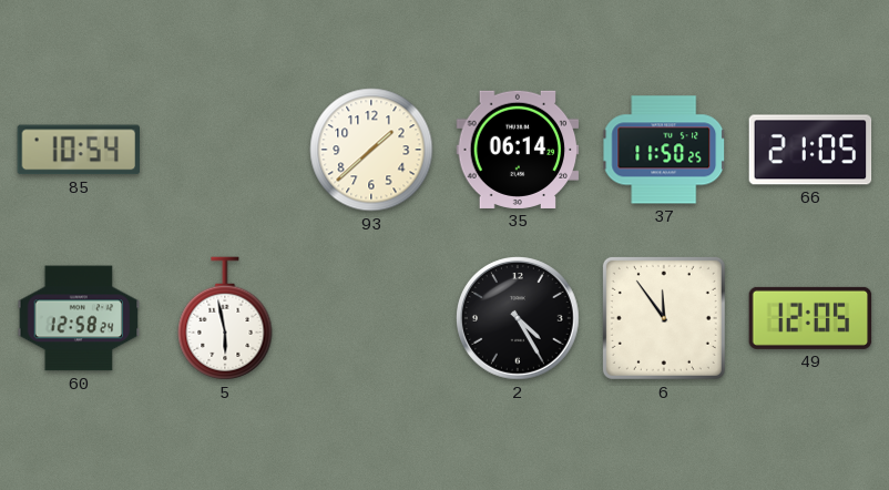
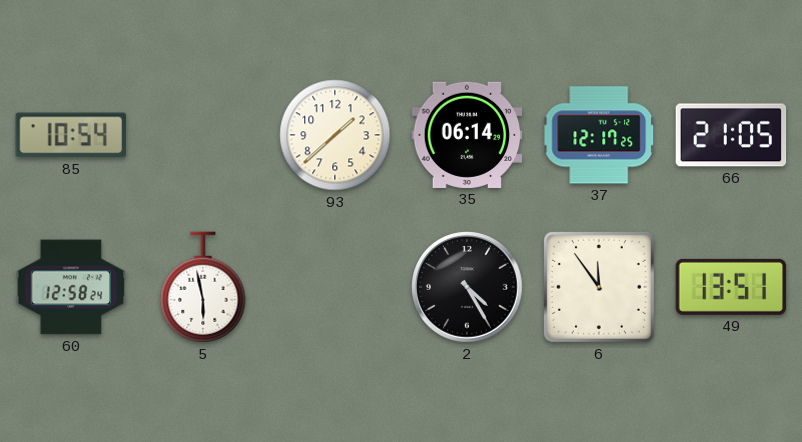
37: 11:50 -> 12:17
49: 12:05 -> 13:51
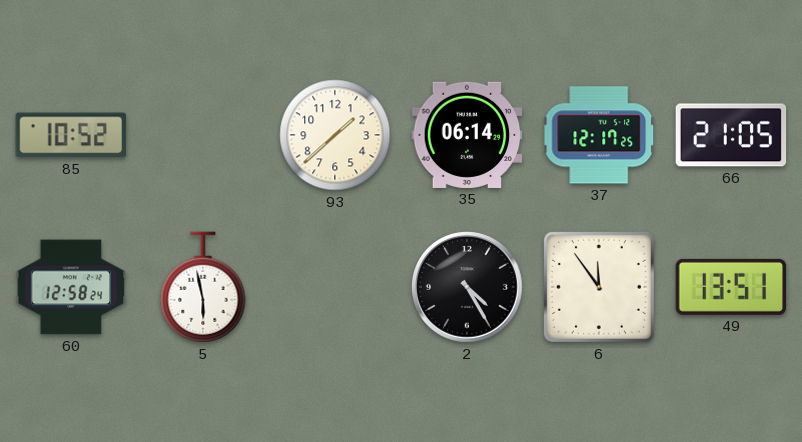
85: 10:54 -> 10:52
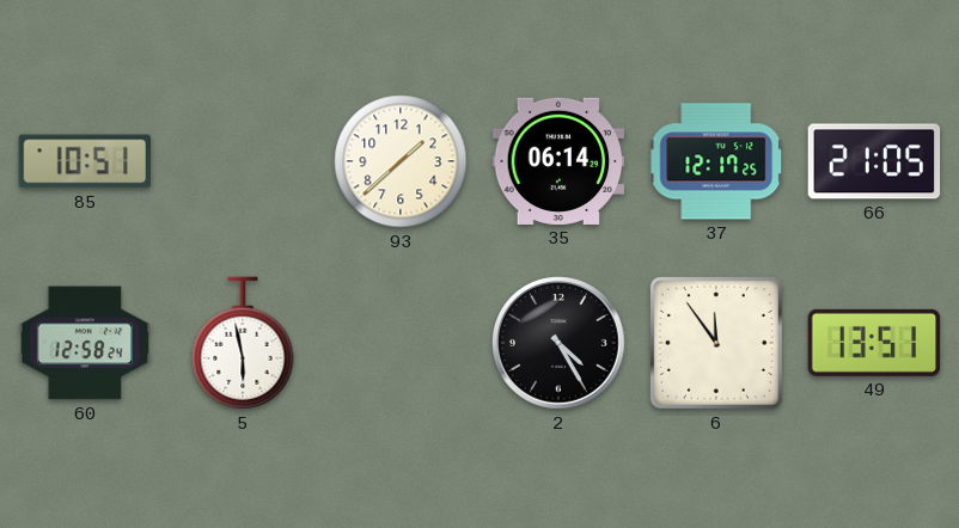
85: 10:52 -> 10:51
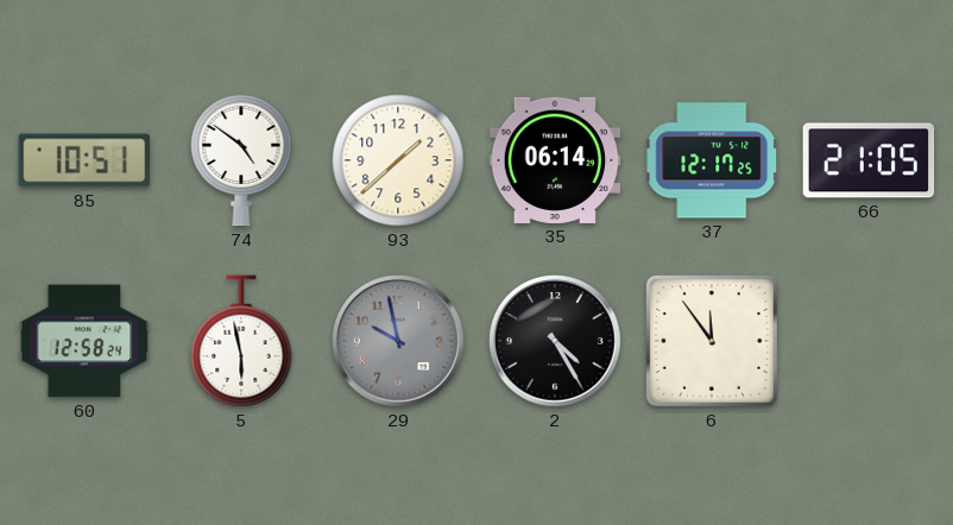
74: none -> 4:51
29: none -> 9:58
49: 13:51 -> none
